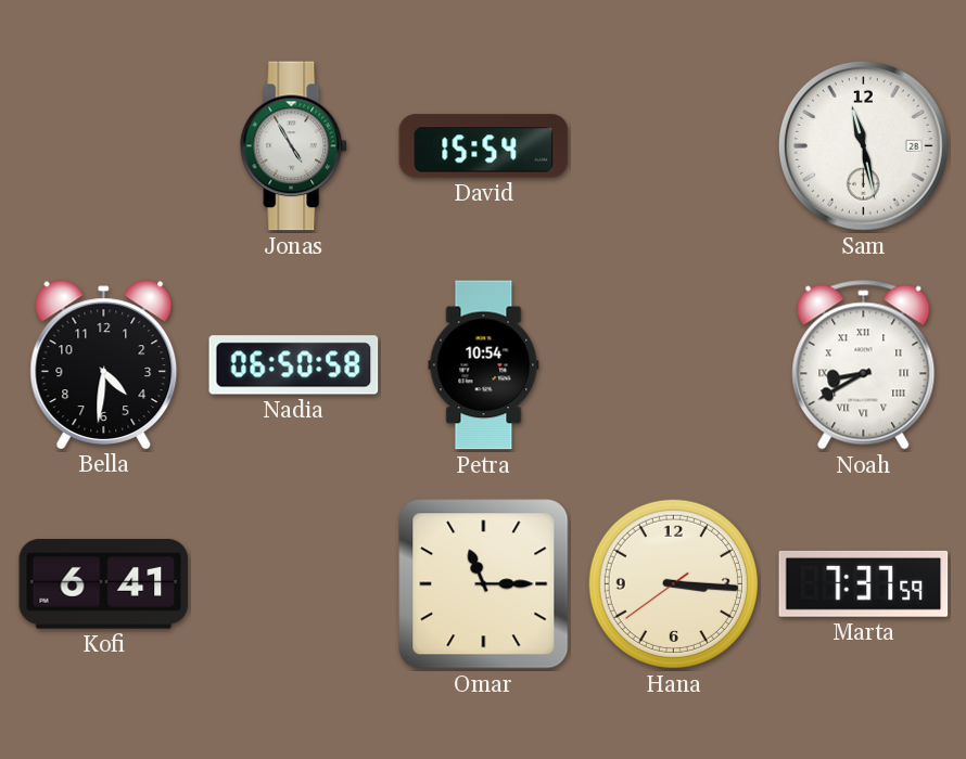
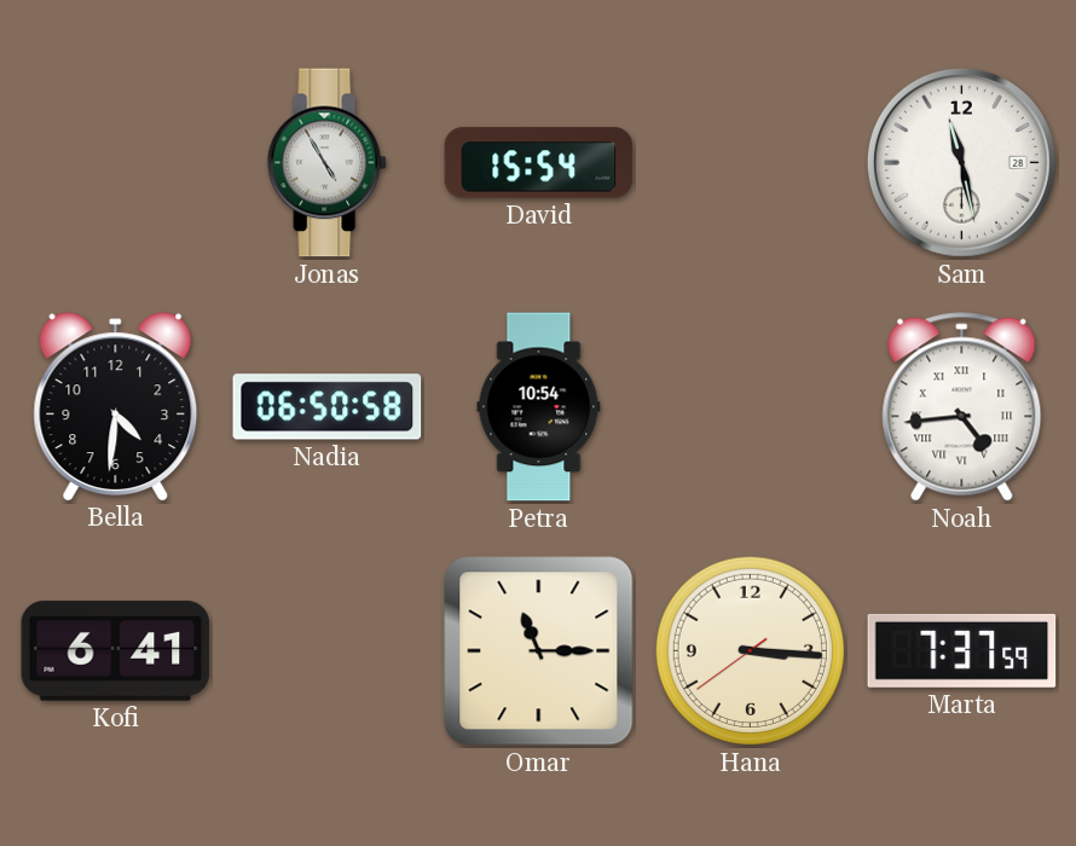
Noah: 8:40 -> 4:44
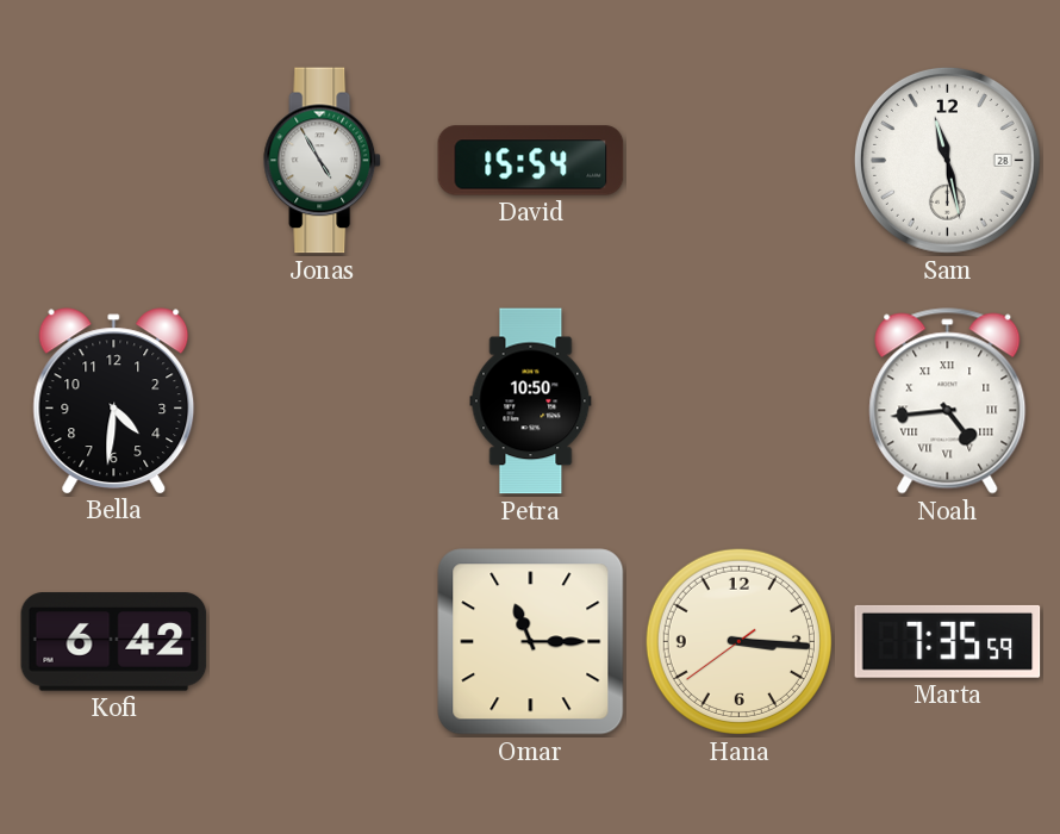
Nadia: 06:50 -> none
Petra: 10:54 -> 10:50
Kofi: 6:41 -> 6:42
Marta: 7:37 -> 7:35
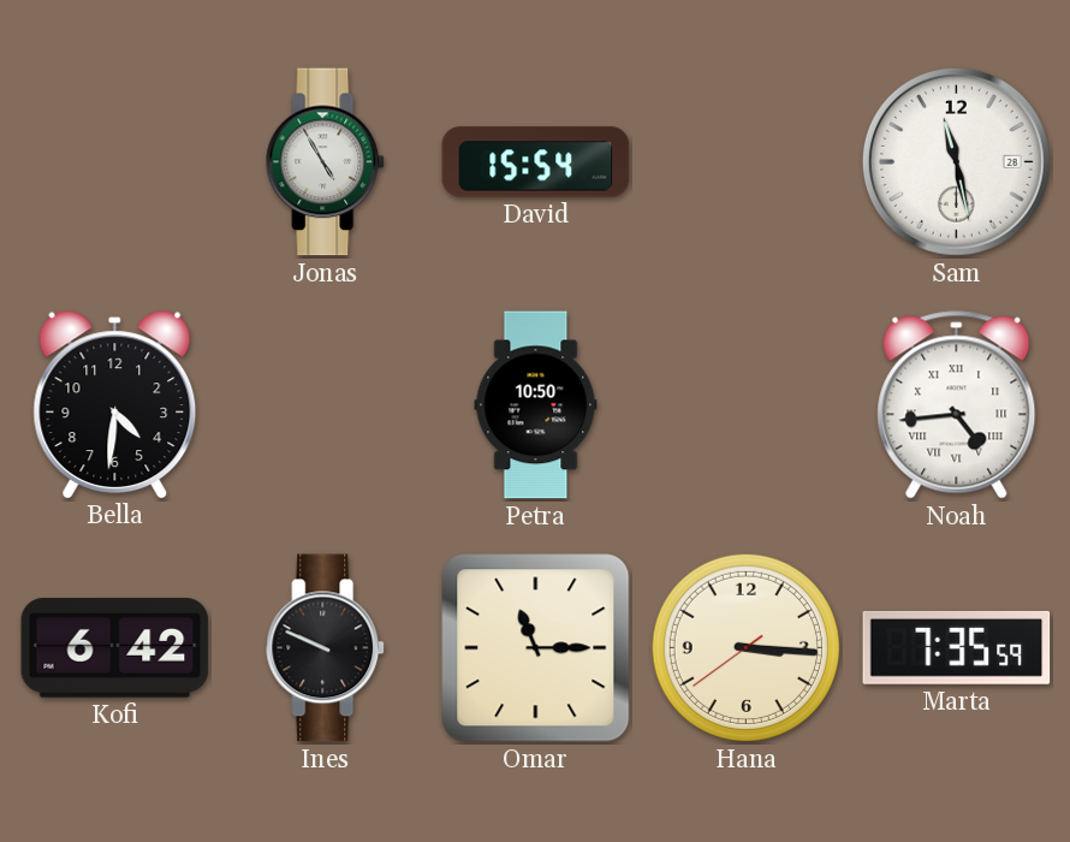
Ines: none -> 9:49
